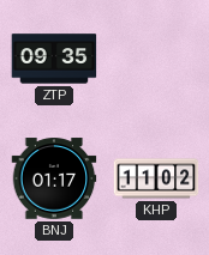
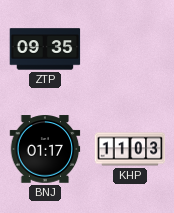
KHP: 11:02 -> 11:03
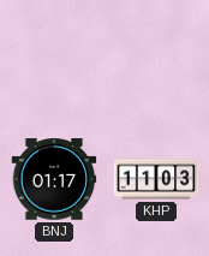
ZTP: 09:35 -> none
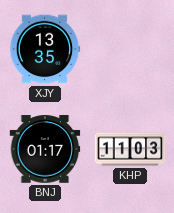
XJY: none -> 13:35
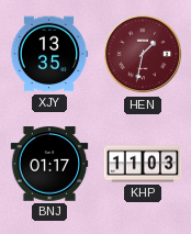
HEN: none -> 1:32
